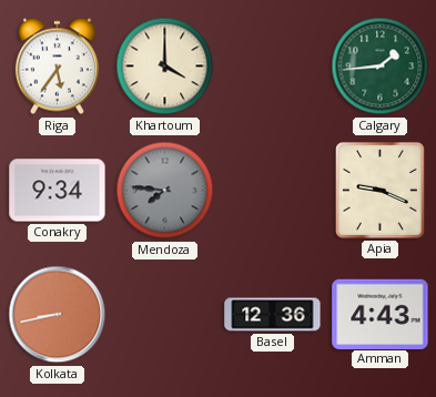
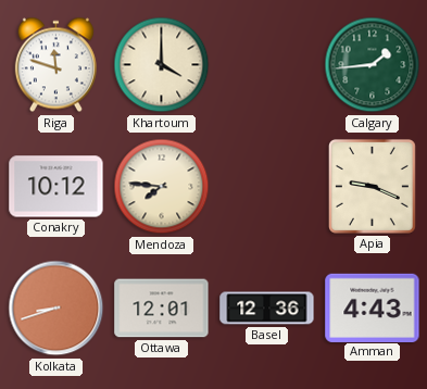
Riga: 5:36 -> 11:48
Conakry: 9:34 -> 10:12
Mendoza dial: grey -> cream
Kolkata: 8:43 -> 8:42
Ottawa: none -> 12:01
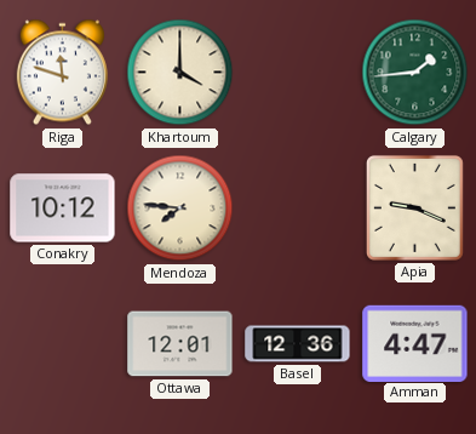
Kolkata: 8:42 -> none
Amman: 4:43 -> 4:47
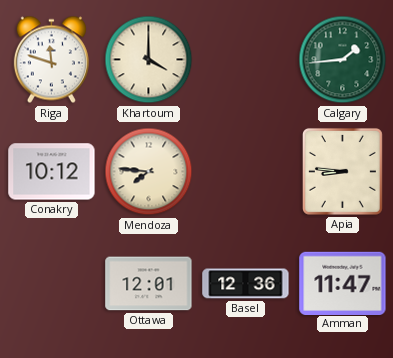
Apia: 9:19 -> 8:46
Amman: 4:47 -> 11:47
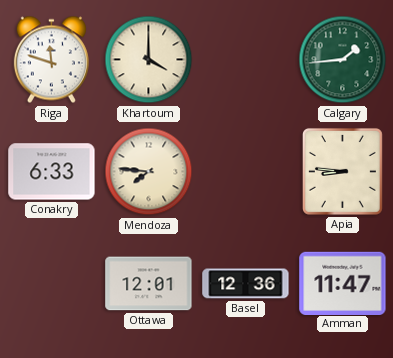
Conakry: 10:12 -> 6:33
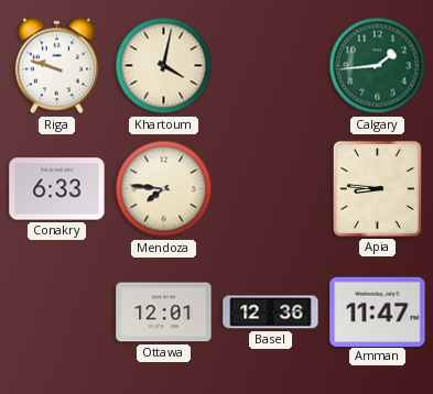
Riga: 11:48 -> 9:48
Khartoum: 4:00 -> 4:02
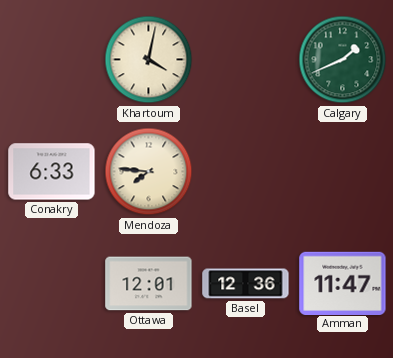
Riga: 9:48 -> none
Calgary: 1:44 -> 1:41
Apia: 8:46 -> none
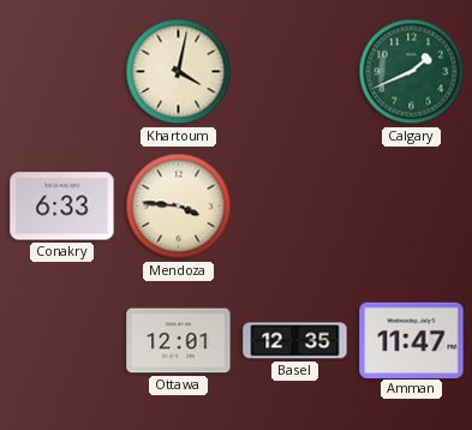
Mendoza: 7:46 -> 3:46
Basel: 12:36 -> 12:35
